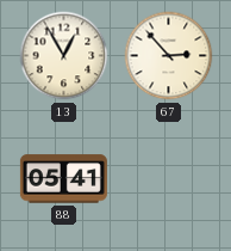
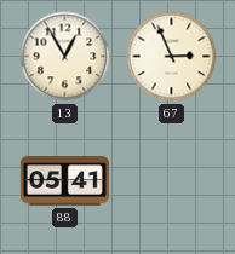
67: 2:53 -> 2:56
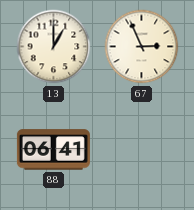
13: 12:55 -> 1:00
88: 05:41 -> 06:41
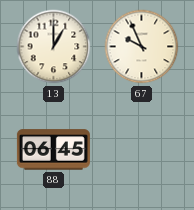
67: 2:56 -> 9:56
88: 06:41 -> 06:45
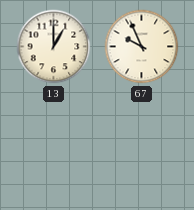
88: 06:45 -> none
